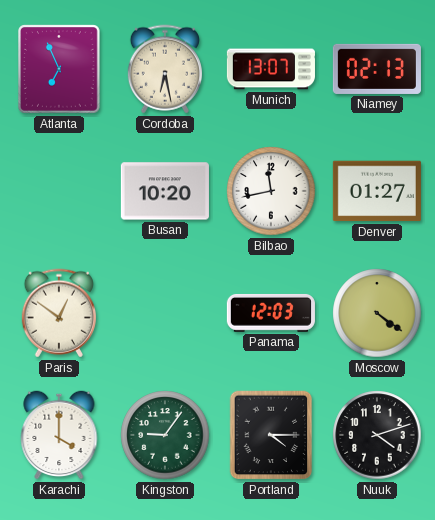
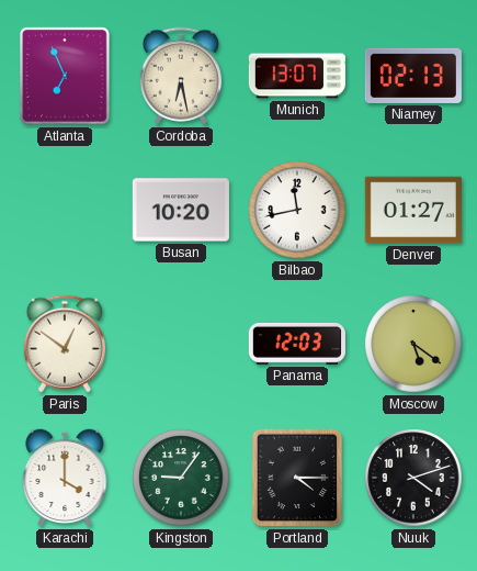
Moscow: 4:21 -> 5:21
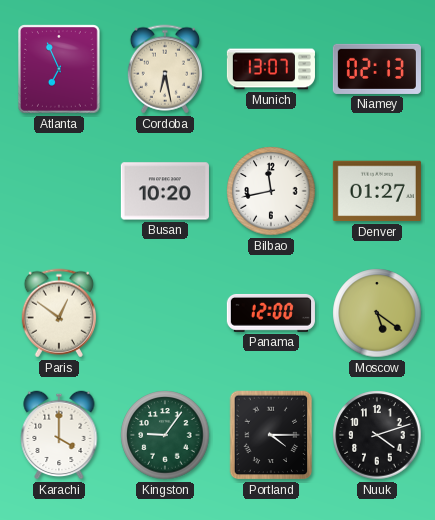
Panama: 12:03 -> 12:00
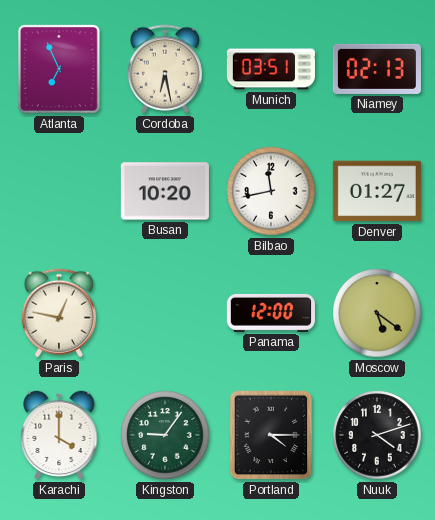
Munich: 13:07 -> 03:51
Paris: 12:51 -> 12:47
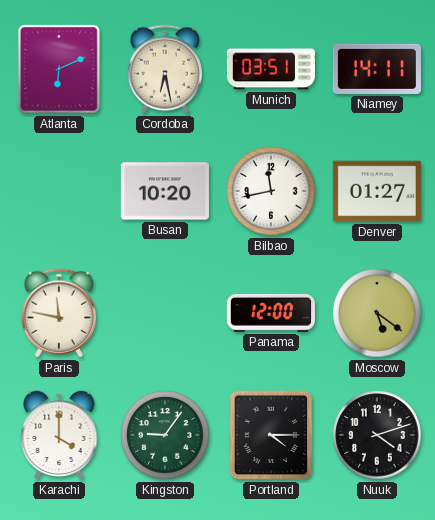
Atlanta: 6:56 -> 6:11
Niamey: 02:13 -> 14:11
Paris: 12:47 -> 11:47
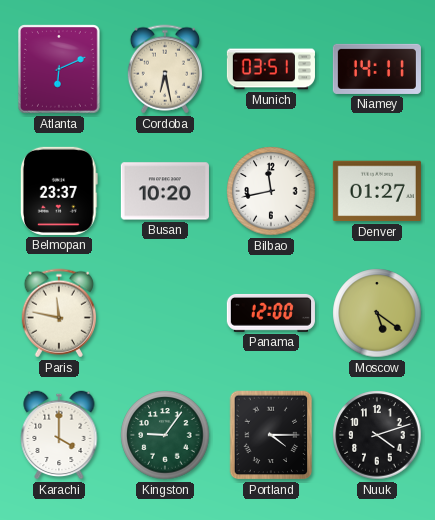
Belmopan: none -> 23:37
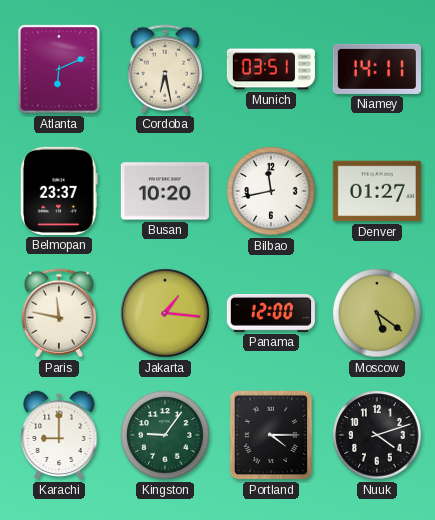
Jakarta: none -> 1:16
Karachi: 4:00 -> 9:00
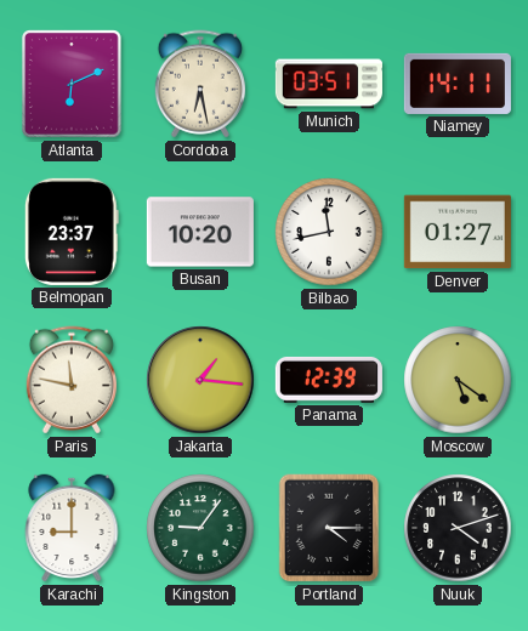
Panama: 12:00 -> 12:39
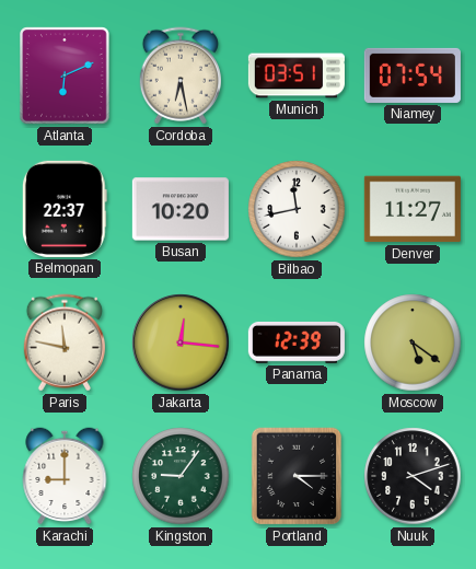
Niamey: 14:11 -> 07:54
Belmopan: 23:37 -> 22:37
Denver: 01:27 -> 11:27
Jakarta: 1:16 -> 12:16
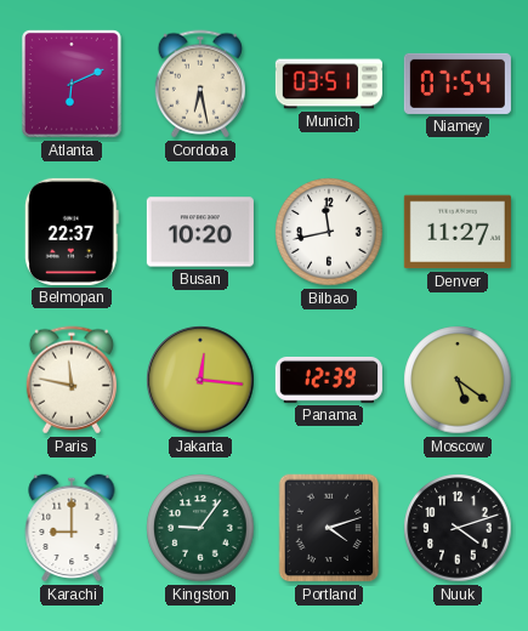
Portland: 4:15 -> 4:12
